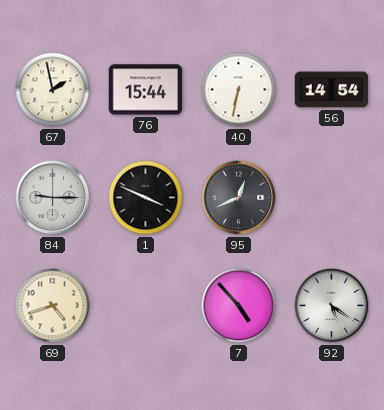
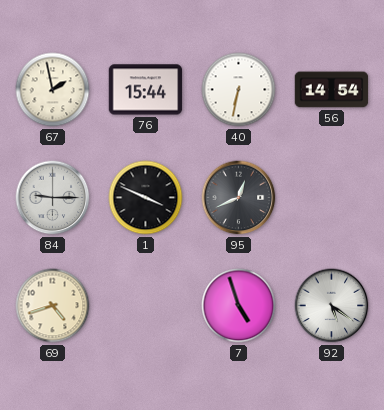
7: 4:53 -> 4:57
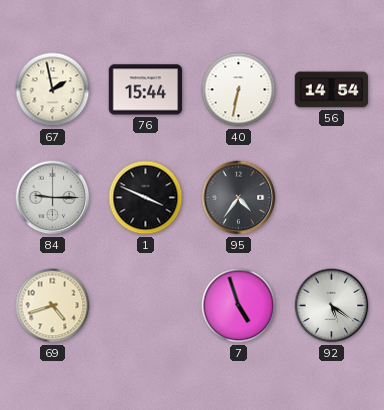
95: 12:41 -> 4:36
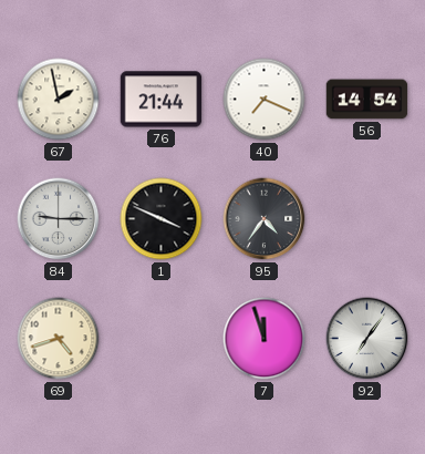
76: 15:44 -> 21:44
40: 6:32 -> 7:19
7: 4:57 -> 11:57
92: 5:21 -> 7:06
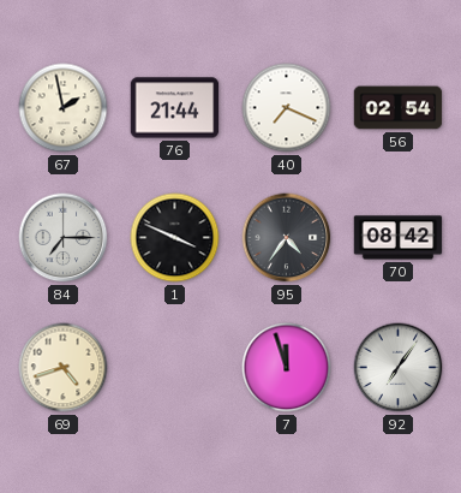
56: 14:54 -> 02:54
84: 9:15 -> 7:15
70: none -> 08:42
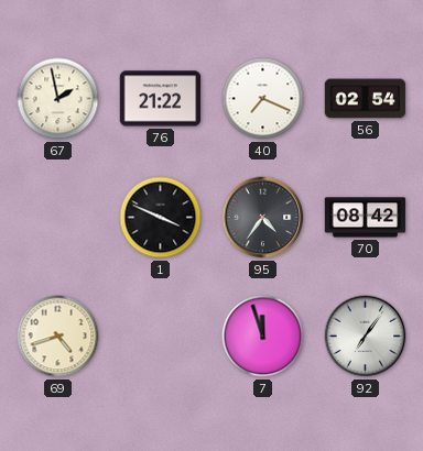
76: 21:44 -> 21:22
84: 7:15 -> none
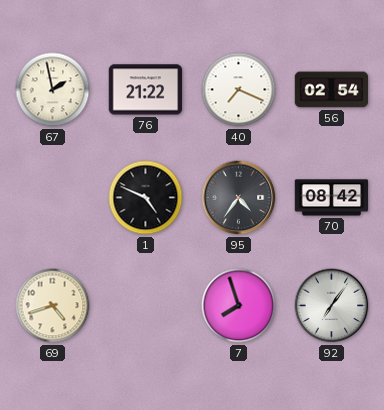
1: 3:49 -> 4:49
7: 11:57 -> 7:57
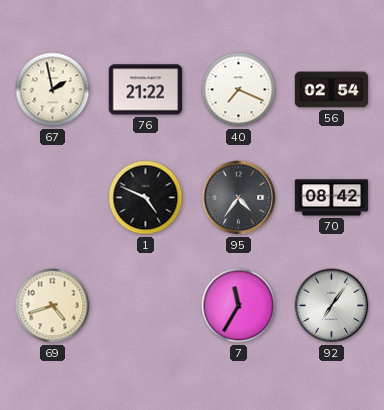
7: 7:57 -> 11:35
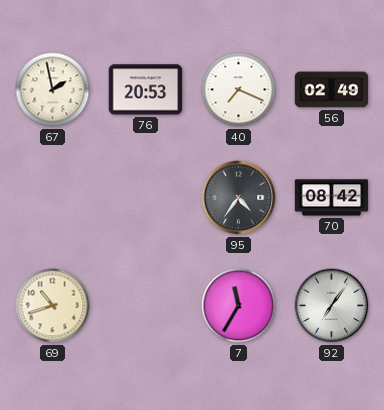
76: 21:22 -> 20:53
56: 02:54 -> 02:49
1: 4:49 -> none
69: 4:42 -> 10:42
